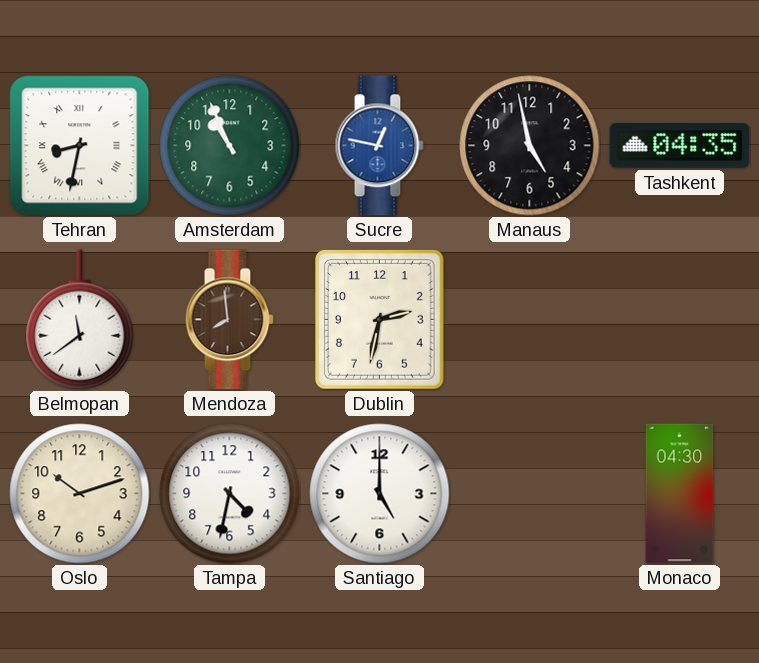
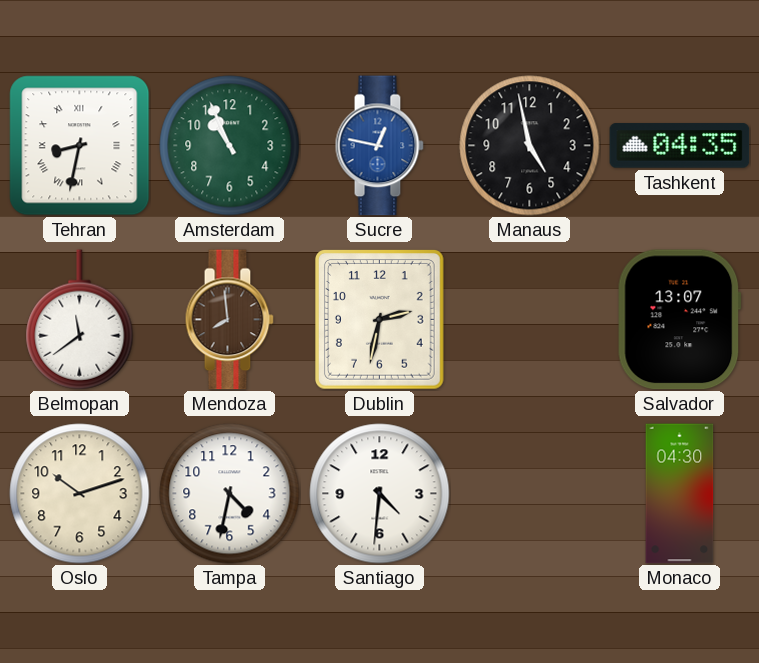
Salvador: none -> 13:07
Santiago: 5:00 -> 4:31
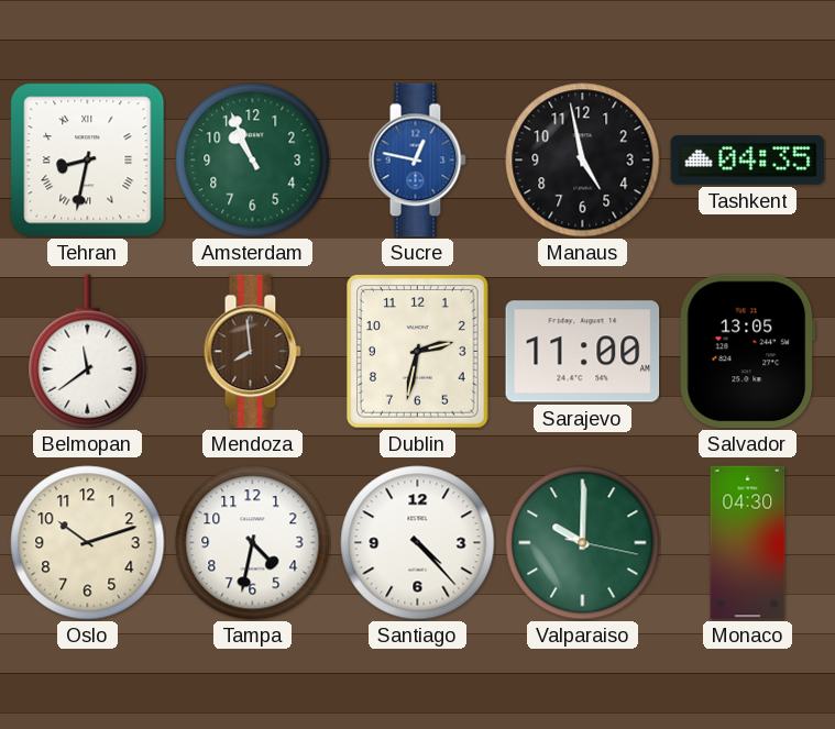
Sarajevo: none -> 11:00
Salvador: 13:07 -> 13:05
Santiago: 4:31 -> 4:23
Valparaiso: none -> 10:00
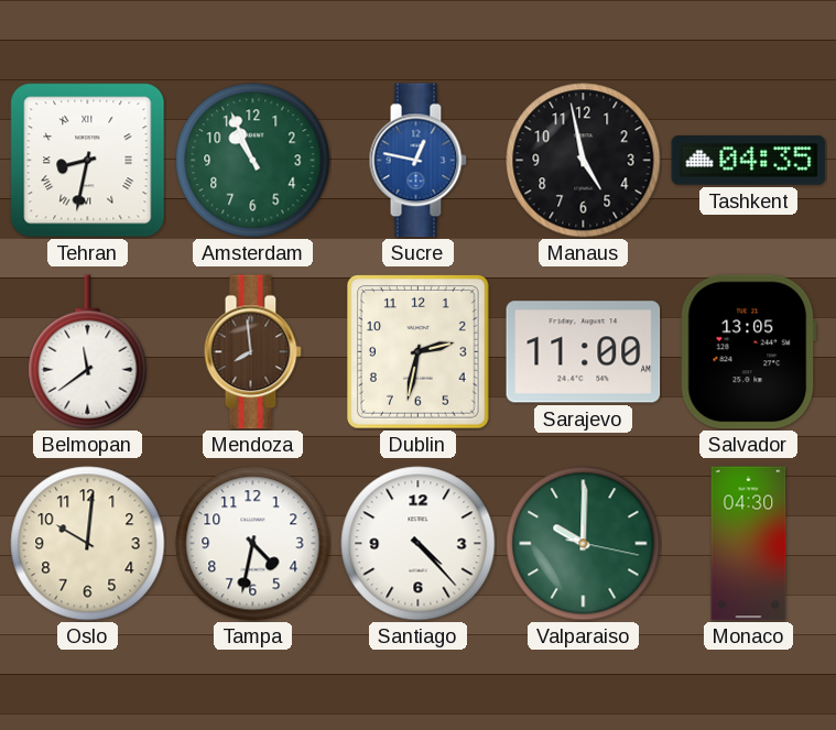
Oslo: 10:12 -> 10:01
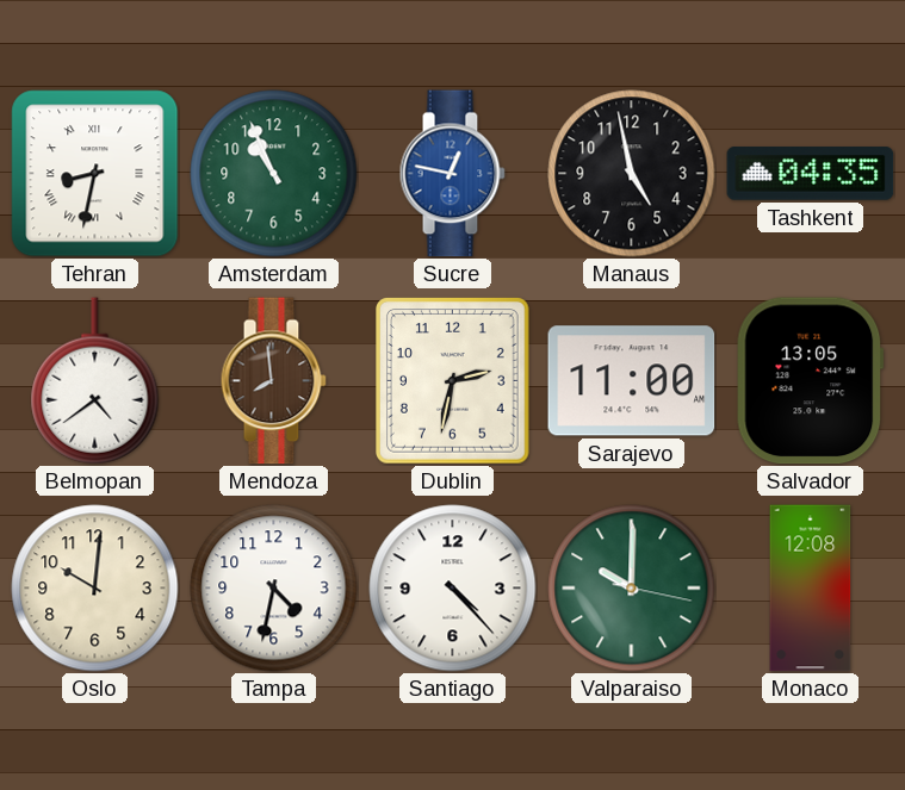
Belmopan: 11:39 -> 4:39
Monaco: 04:30 -> 12:08
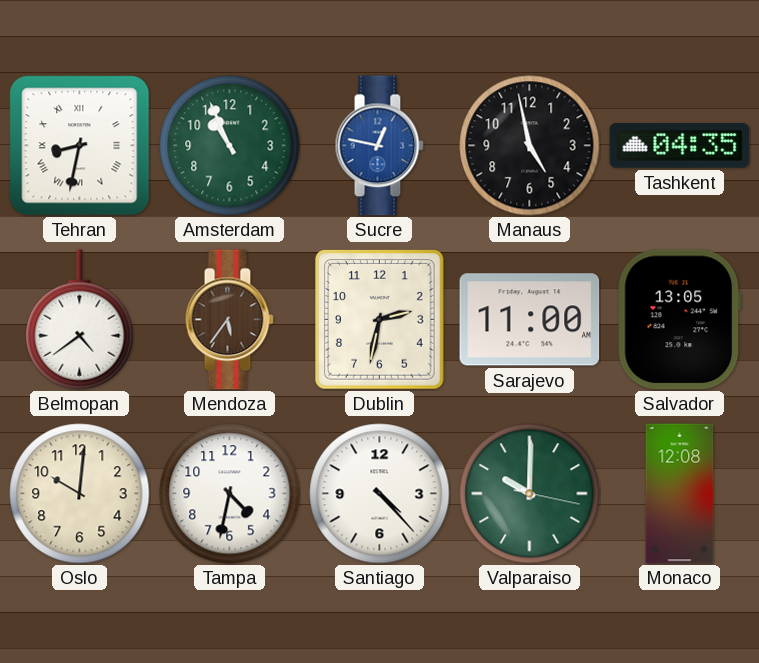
Mendoza: 7:59 -> 5:36
